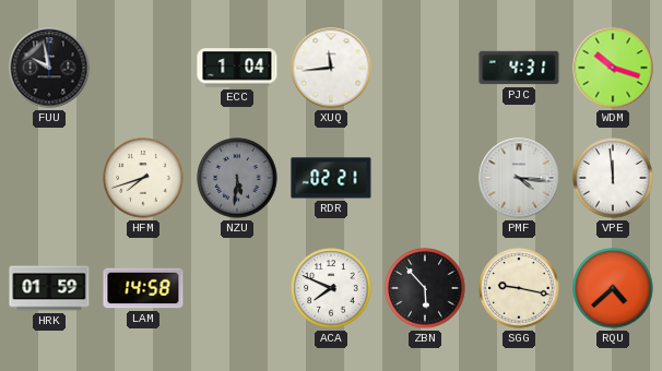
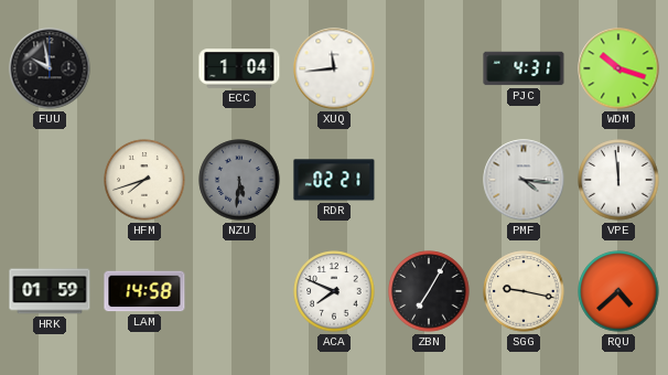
ZBN: 5:53 -> 7:05
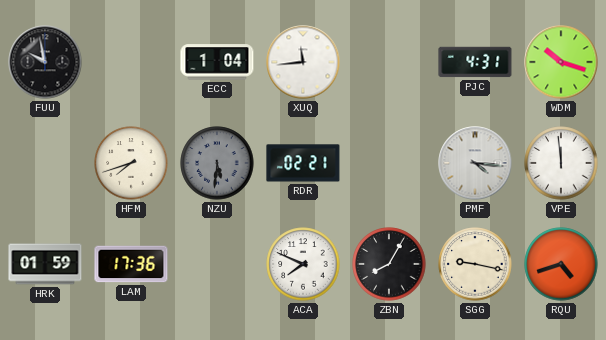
LAM: 14:58 -> 17:36
ZBN: 7:05 -> 8:05
RQU: 4:38 -> 4:42
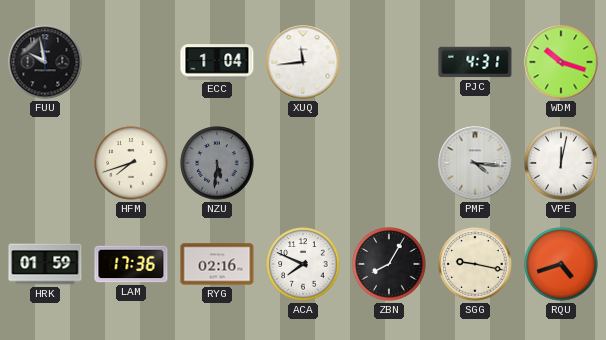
RDR: 02:21 -> none
VPE: 11:59 -> 12:02
RYG: none -> 02:16
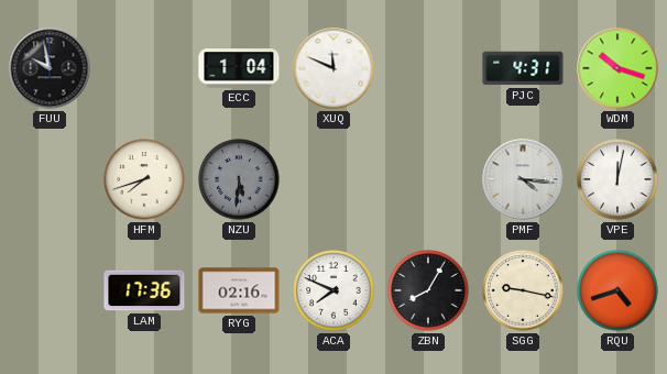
XUQ: 11:44 -> 11:49
HRK: 01:59 -> none
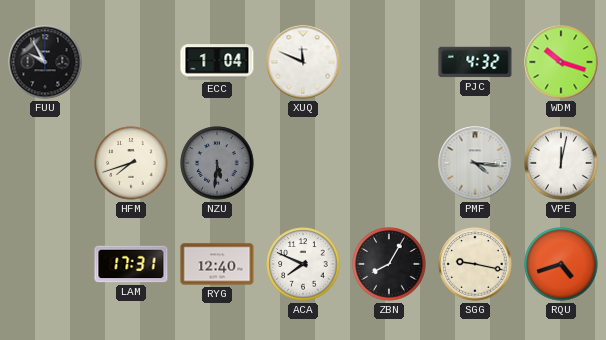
FUU: 9:58 -> 9:55
PJC: 4:31 -> 4:32
LAM: 17:36 -> 17:31
RYG: 02:16 -> 12:40
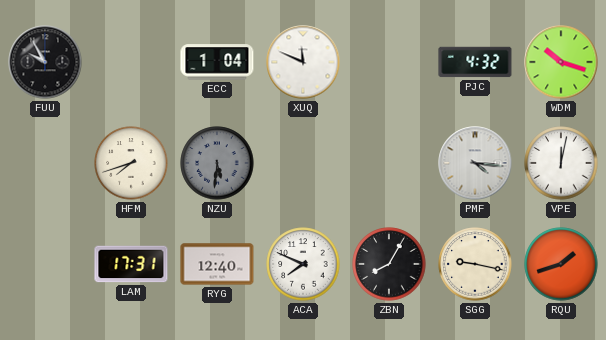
RQU: 4:42 -> 1:42
